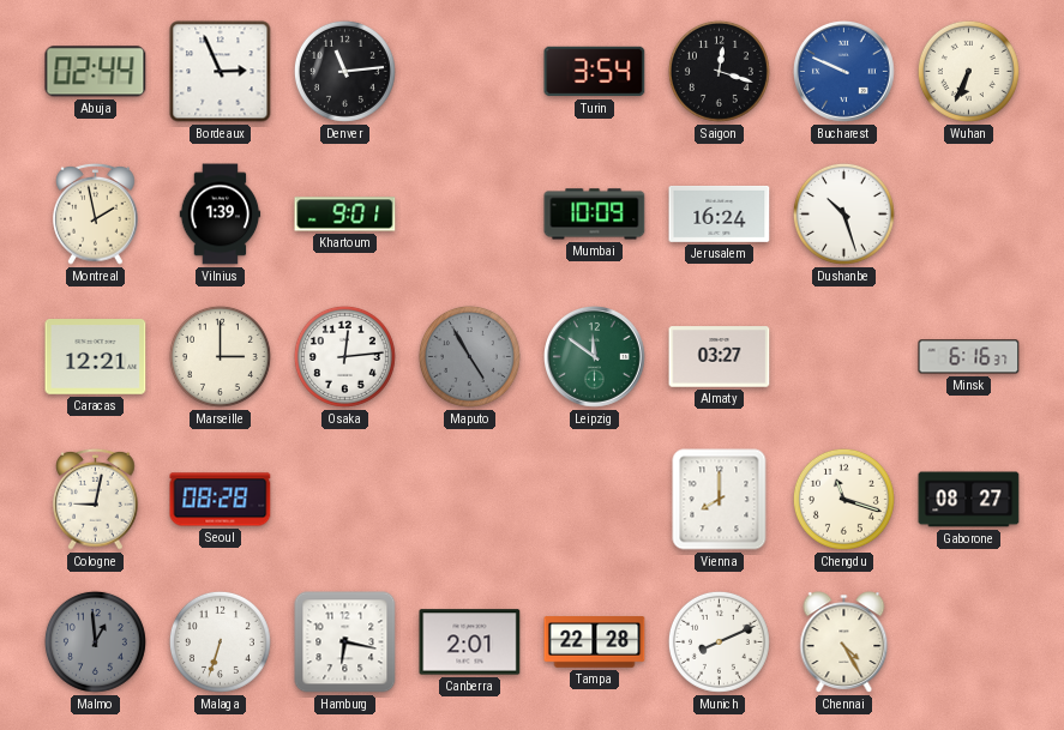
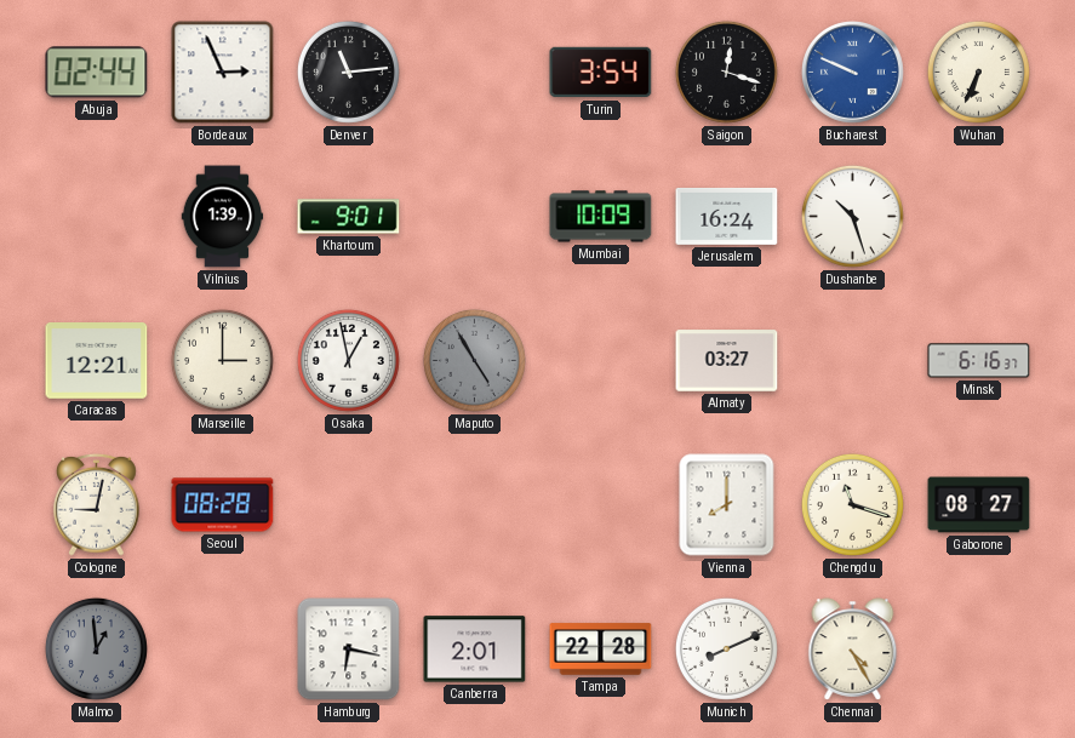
Montreal: 1:58 -> none
Osaka: 12:14 -> 12:58
Leipzig: 11:51 -> none
Malaga: 6:33 -> none
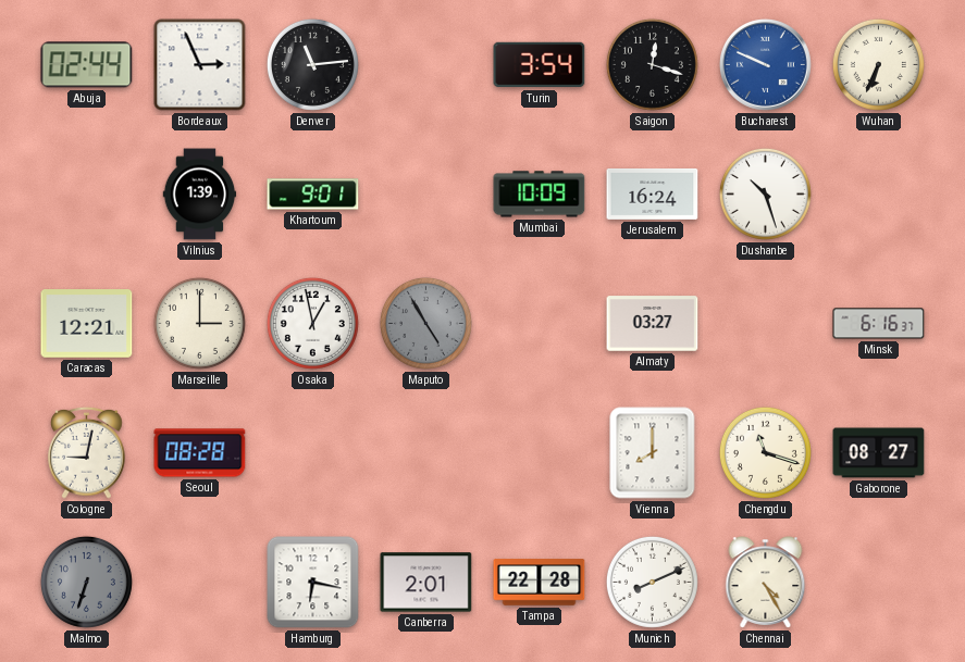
Malmo: 12:59 -> 6:33
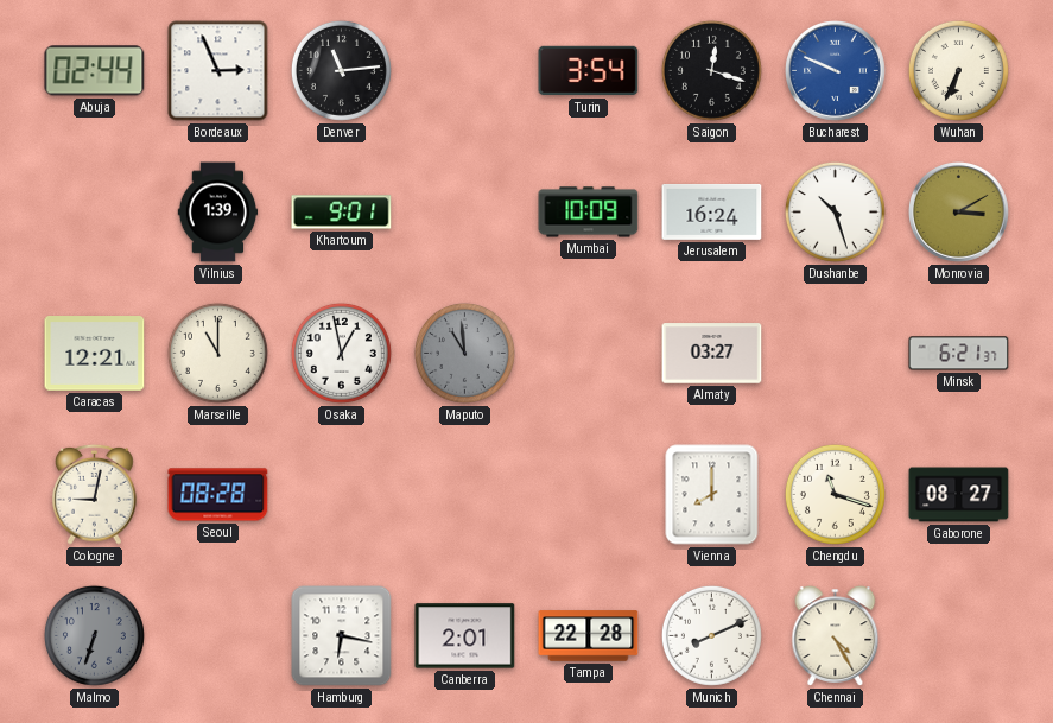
Monrovia: none -> 3:10
Marseille: 3:00 -> 11:00
Maputo: 4:55 -> 10:59
Minsk: 6:16 -> 6:21
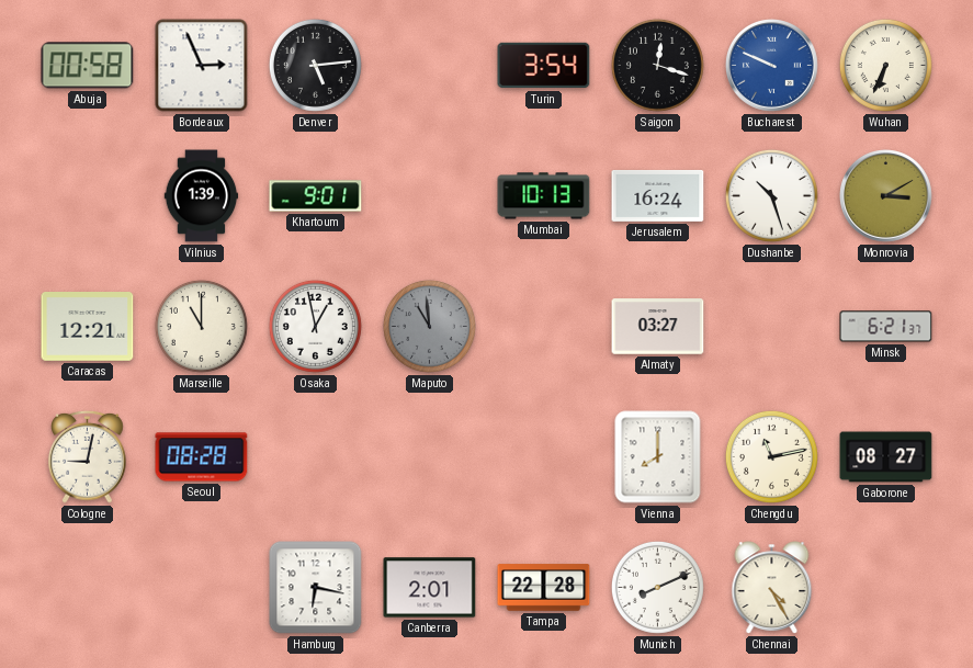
Abuja: 02:44 -> 00:58
Denver: 11:14 -> 5:14
Mumbai: 10:09 -> 10:13
Chengdu: 11:18 -> 11:13
Malmo: 6:33 -> none
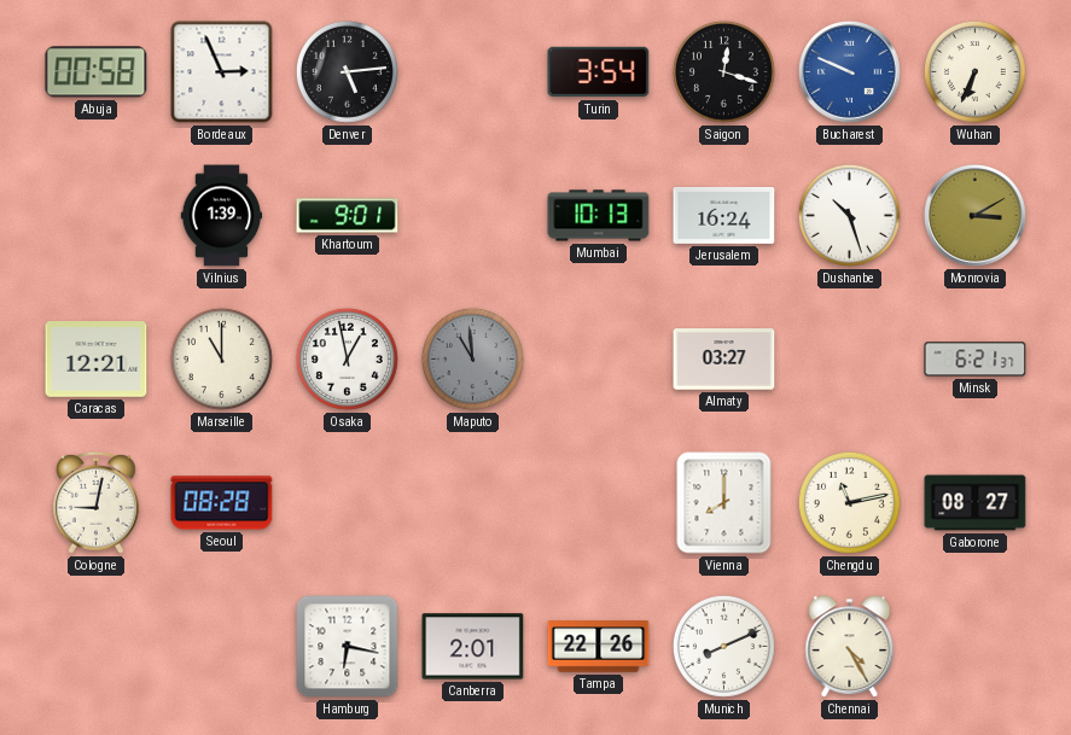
Tampa: 22:28 -> 22:26
